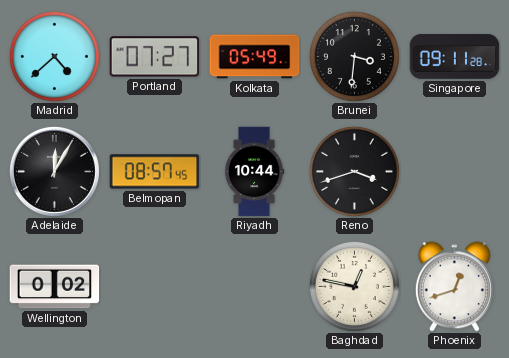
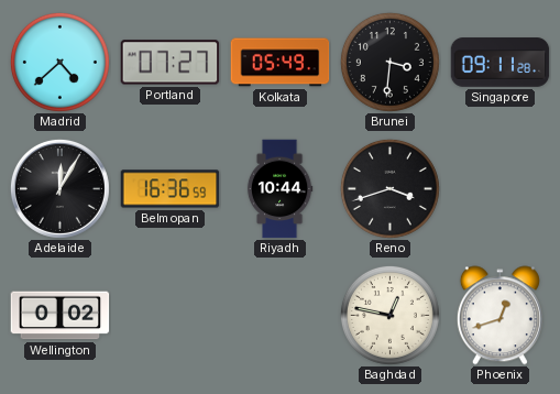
Belmopan: 08:57 -> 16:36
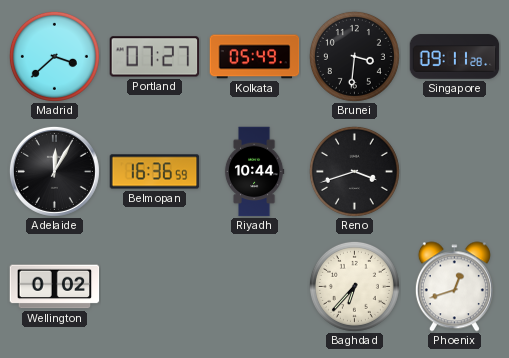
Madrid: 4:38 -> 3:38
Baghdad: 12:47 -> 6:37
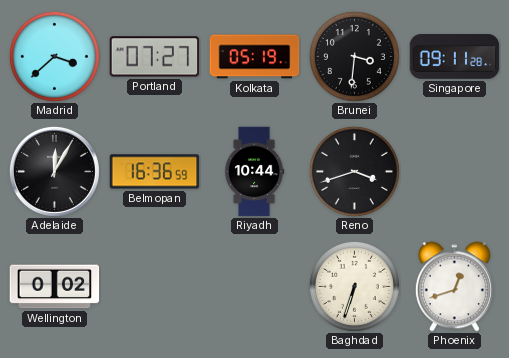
Kolkata: 05:49 -> 05:19
Baghdad: 6:37 -> 6:33
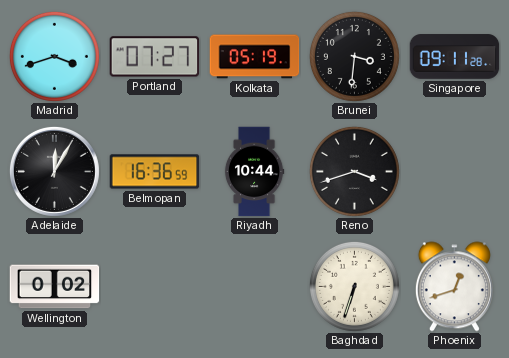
Madrid: 3:38 -> 3:42
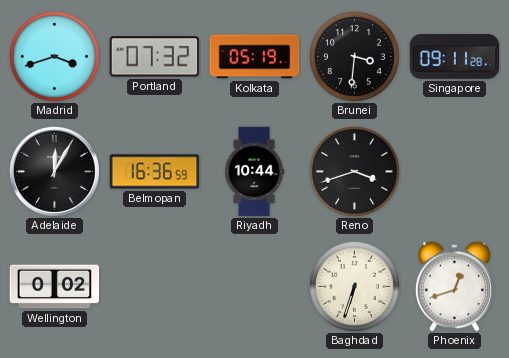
Portland: 07:27 -> 07:32
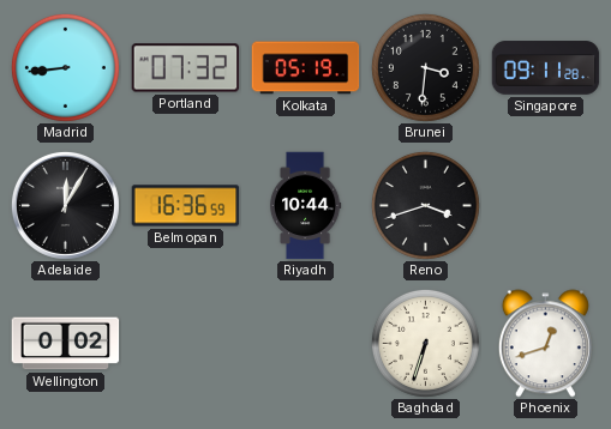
Madrid: 3:42 -> 8:44
